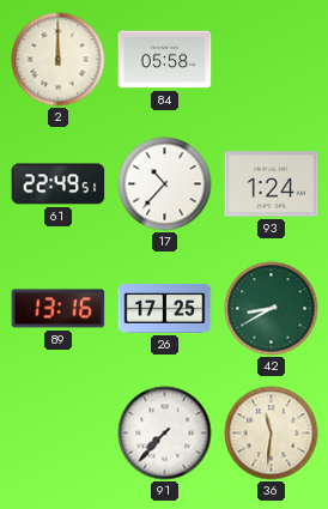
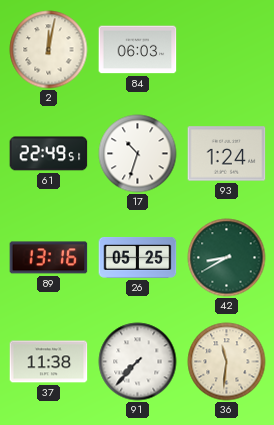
2: 12:00 -> 12:02
84: 05:58 -> 06:03
17: 10:37 -> 10:33
26: 17:25 -> 05:25
37: none -> 11:38
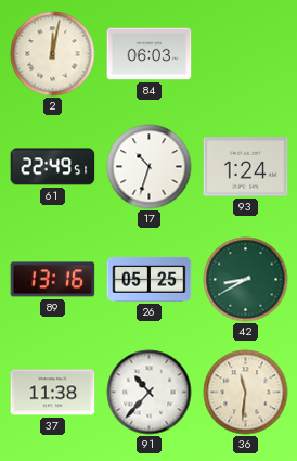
91: 7:37 -> 10:37
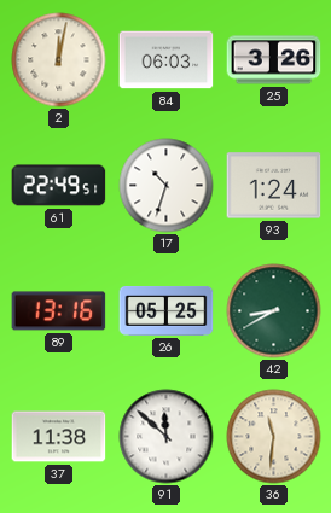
25: none -> 3:26
91: 10:37 -> 11:52
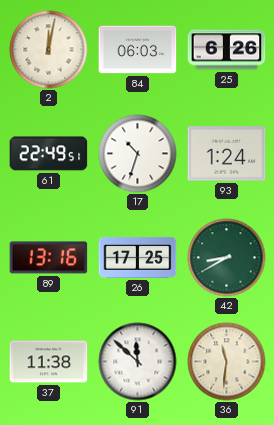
25: 3:26 -> 6:26
26: 05:25 -> 17:25
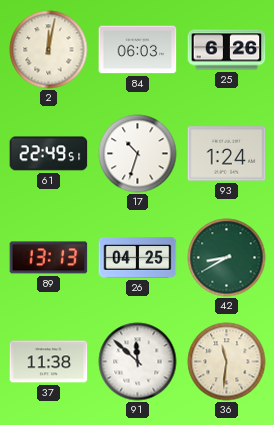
89: 13:16 -> 13:13
26: 17:25 -> 04:25
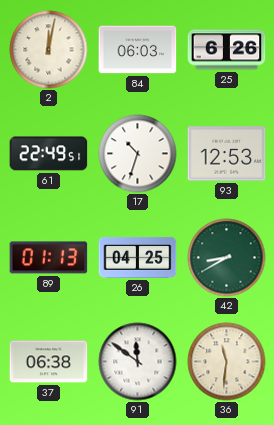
93: 1:24 -> 12:53
89: 13:13 -> 01:13
37: 11:38 -> 06:38
91: 11:52 -> 11:51
